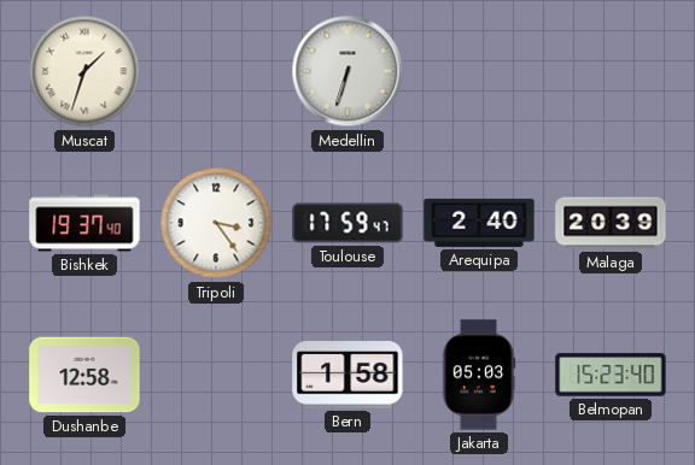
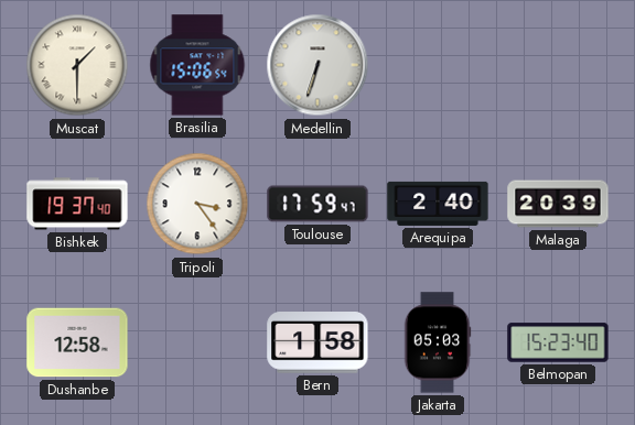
Muscat: 1:33 -> 1:30
Brasilia: none -> 15:06
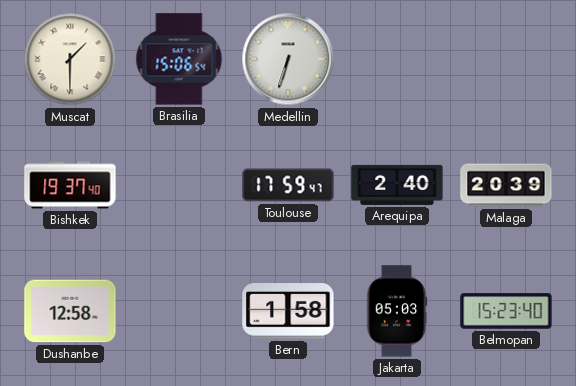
Tripoli: 3:24 -> none
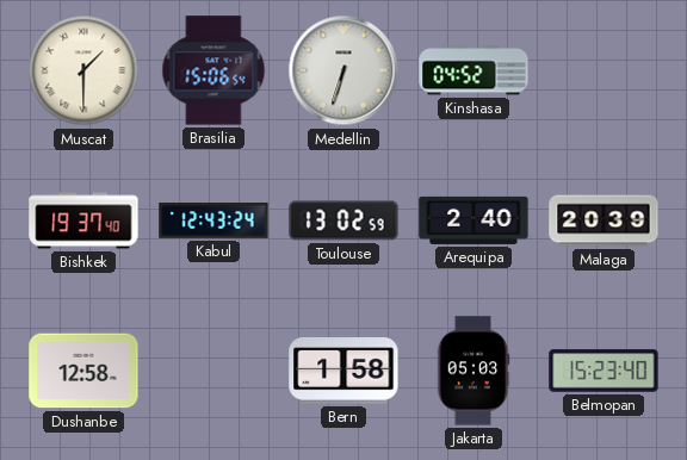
Kinshasa: none -> 04:52
Kabul: none -> 12:43
Toulouse: 17:59 -> 13:02
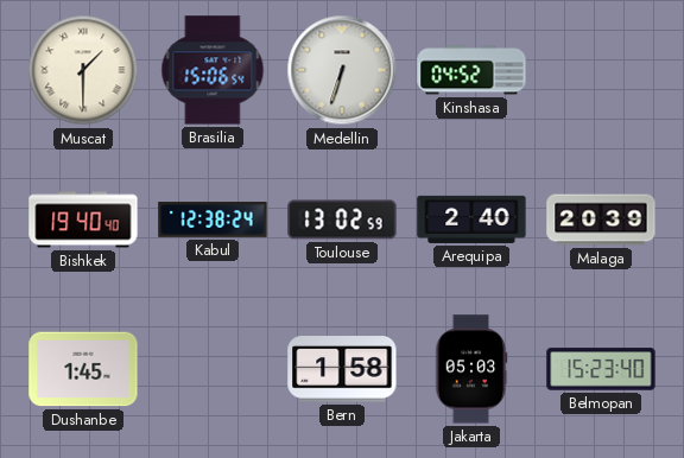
Bishkek: 19:37 -> 19:40
Kabul: 12:43 -> 12:38
Dushanbe: 12:58 -> 1:45
